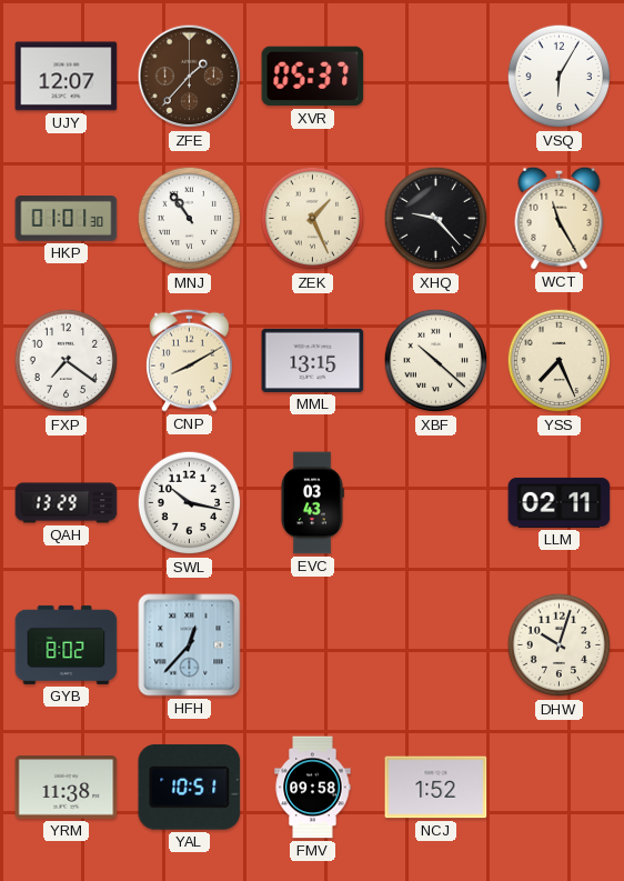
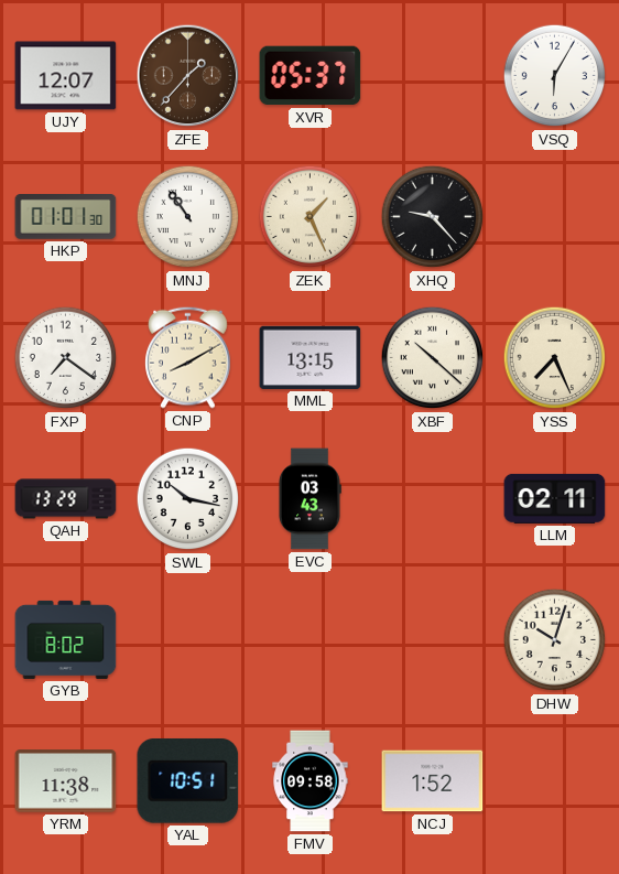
WCT: 11:25 -> none
HFH: 12:37 -> none
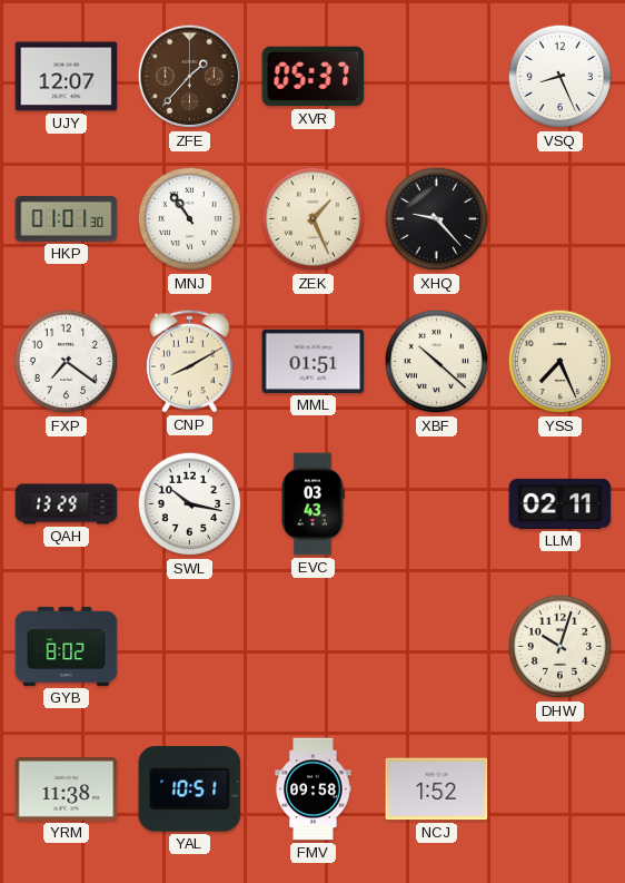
VSQ: 6:05 -> 8:26
MML: 13:15 -> 01:51
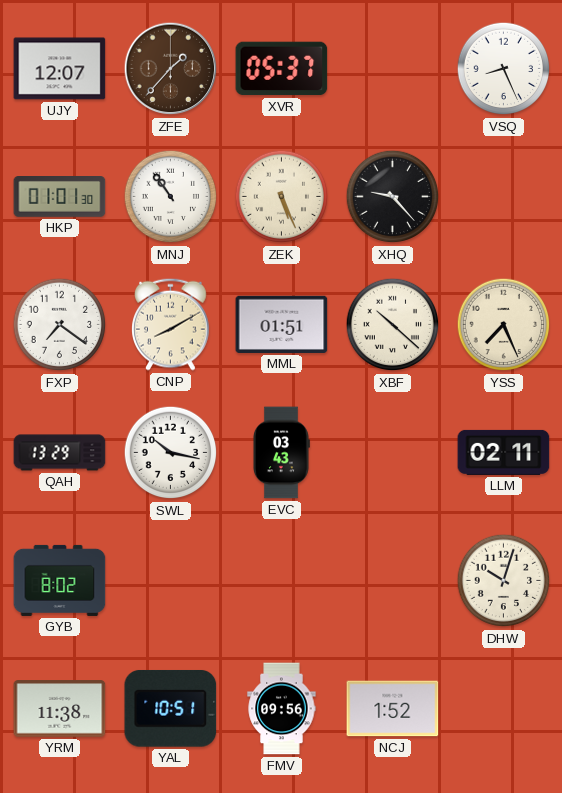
ZEK: 1:26 -> 5:26
FMV: 09:58 -> 09:56
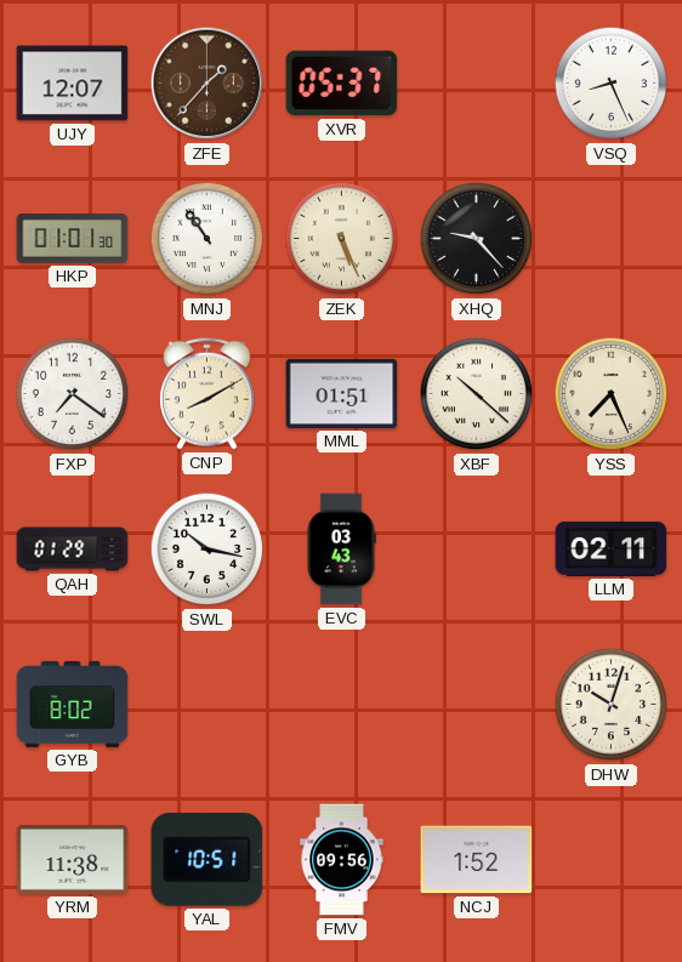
QAH: 13:29 -> 01:29
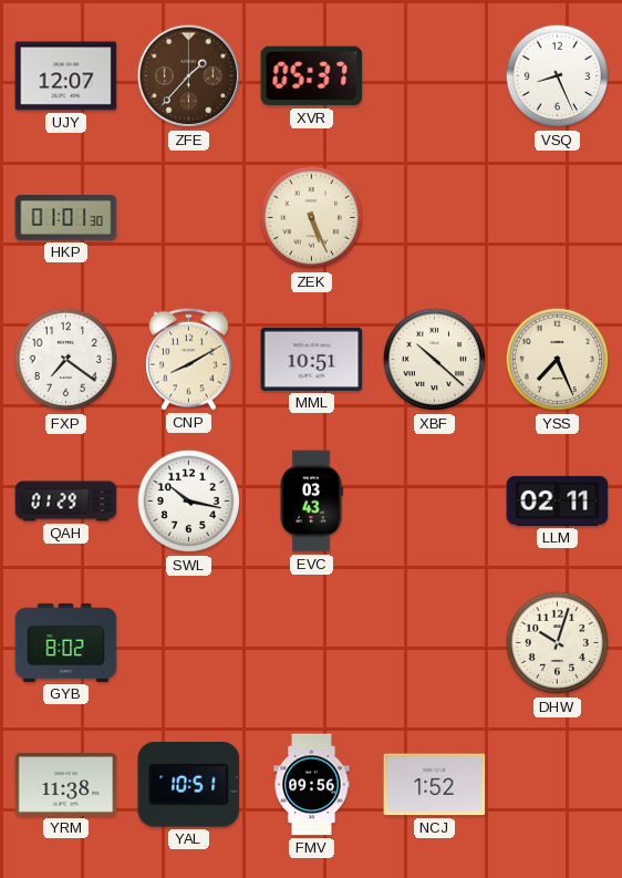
MNJ: 10:54 -> none
XHQ: 9:23 -> none
MML: 01:51 -> 10:51
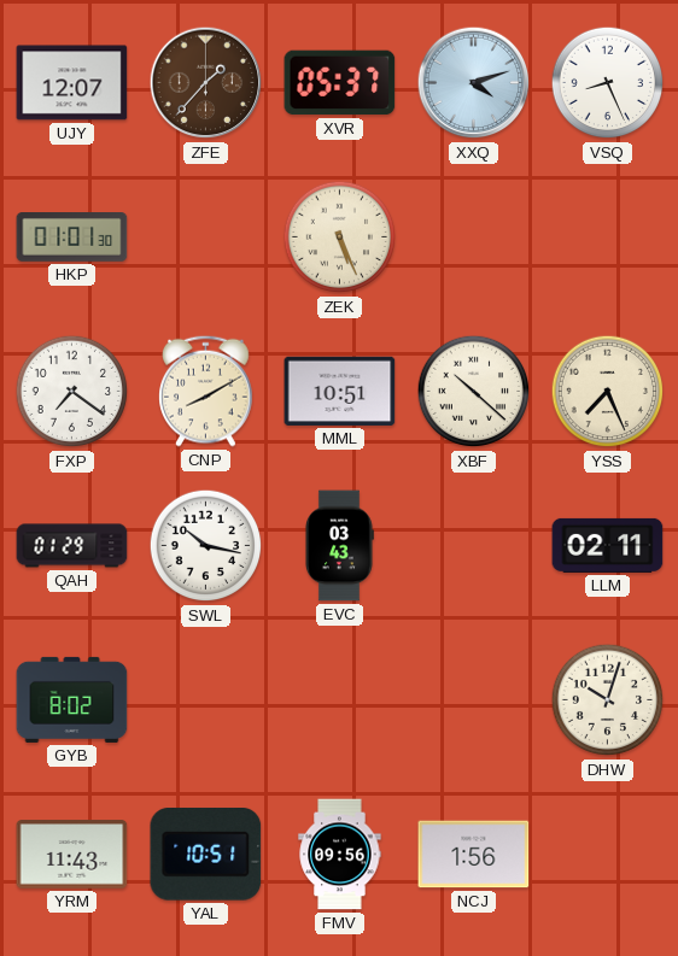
XXQ: none -> 4:12
YRM: 11:38 -> 11:43
NCJ: 1:52 -> 1:56
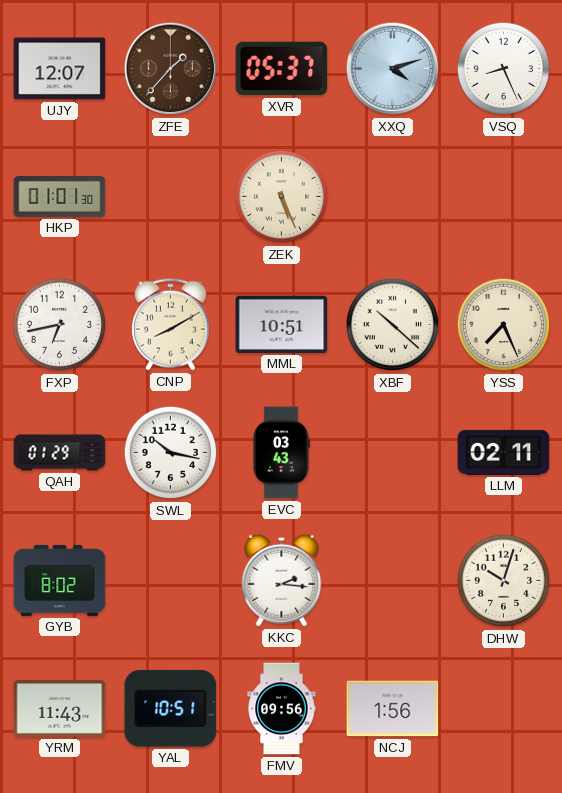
FXP: 7:21 -> 6:43
KKC: none -> 2:16
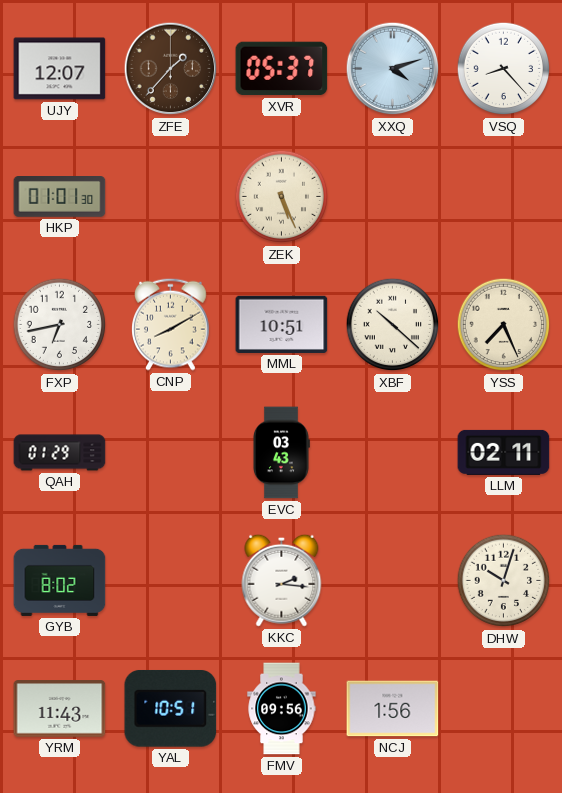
VSQ: 8:26 -> 8:23
SWL: 10:17 -> none
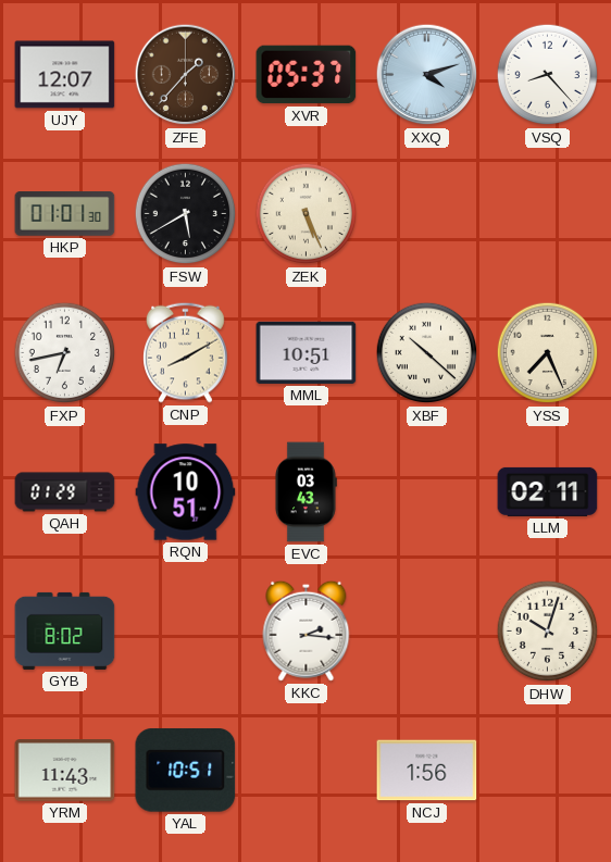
FSW: none -> 5:40
RQN: none -> 10:51
FMV: 09:56 -> none
